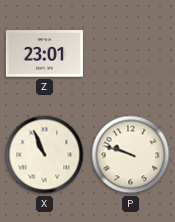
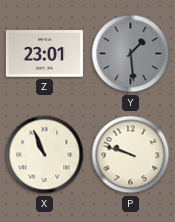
Y: none -> 1:29
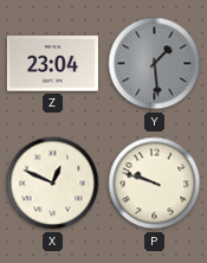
Z: 23:01 -> 23:04
X: 10:56 -> 12:49
